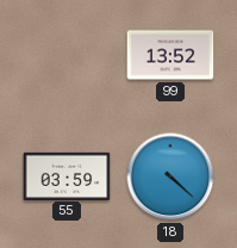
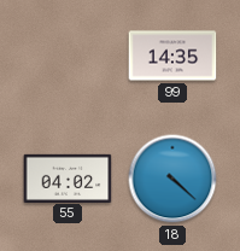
99: 13:52 -> 14:35
55: 03:59 -> 04:02
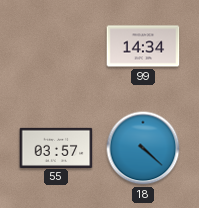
99: 14:35 -> 14:34
55: 04:02 -> 03:57
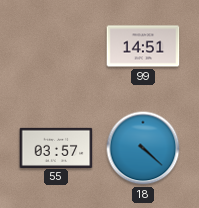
99: 14:34 -> 14:51
